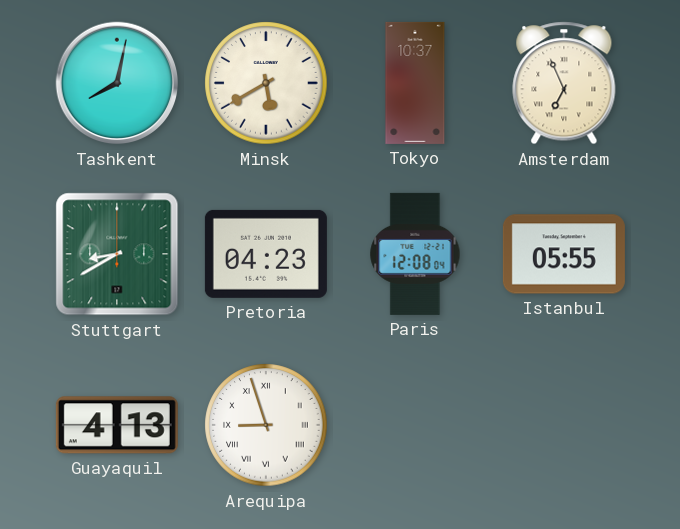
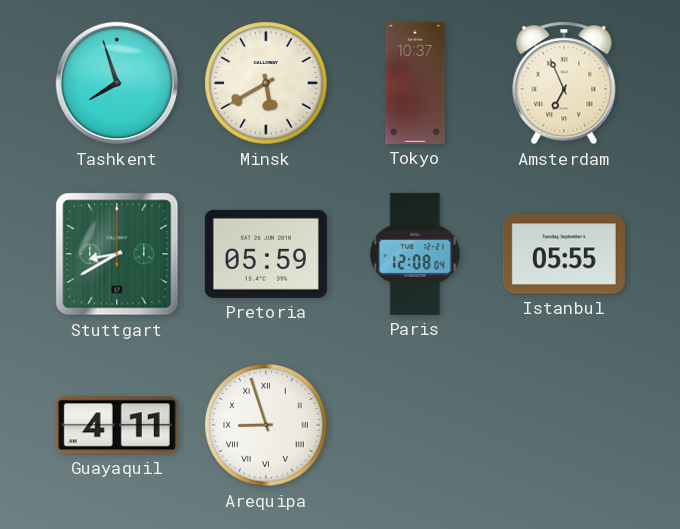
Tashkent: 8:02 -> 7:57
Pretoria: 04:23 -> 05:59
Guayaquil: 4:13 -> 4:11
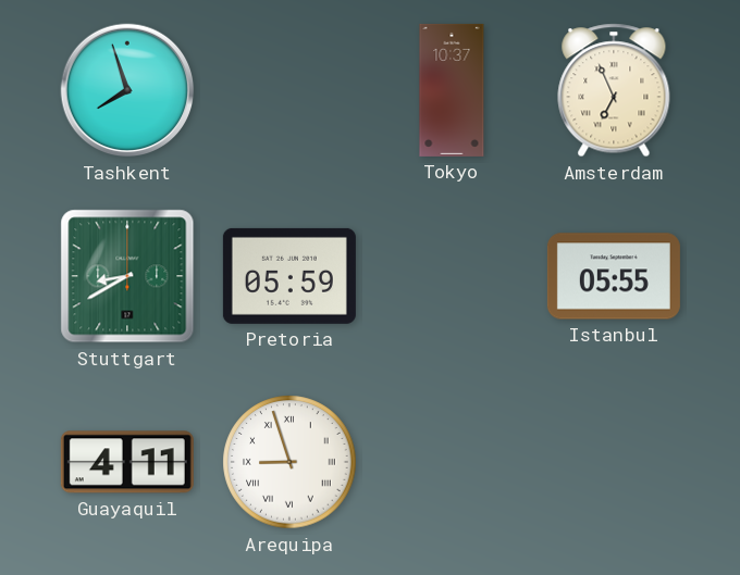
Minsk: 5:40 -> none
Paris: 12:08 -> none
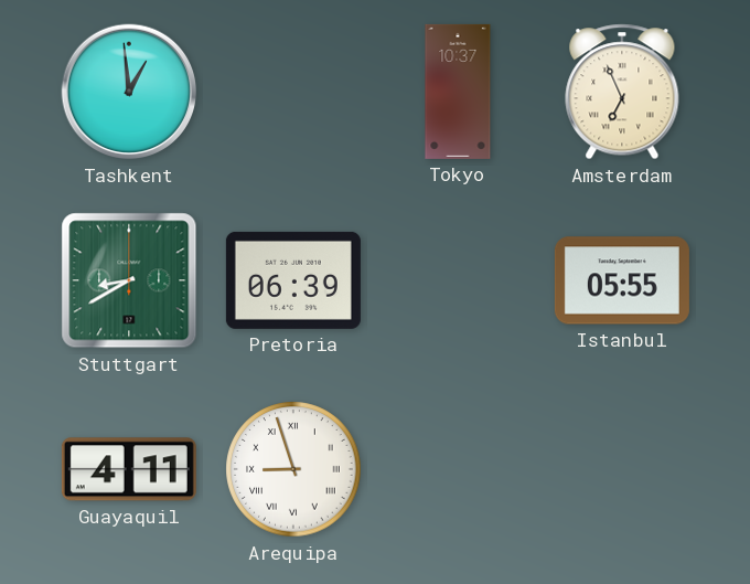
Tashkent: 7:57 -> 12:59
Pretoria: 05:59 -> 06:39
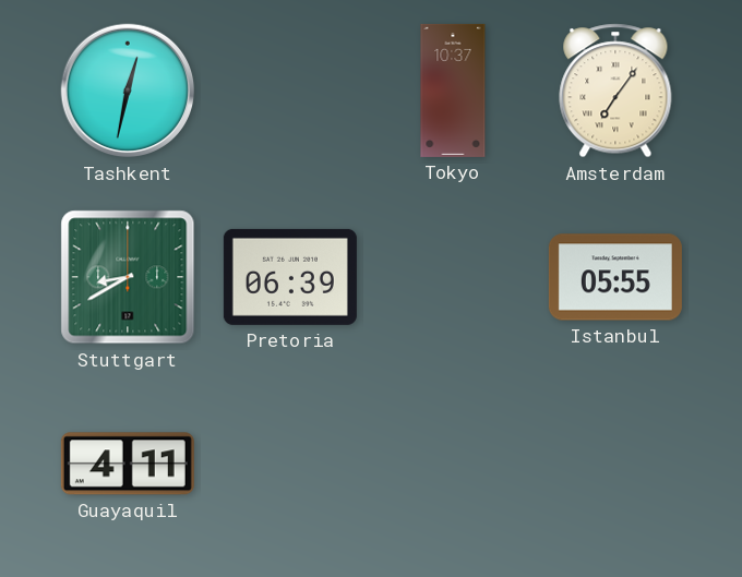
Tashkent: 12:59 -> 12:32
Amsterdam: 6:56 -> 7:06
Arequipa: 8:57 -> none
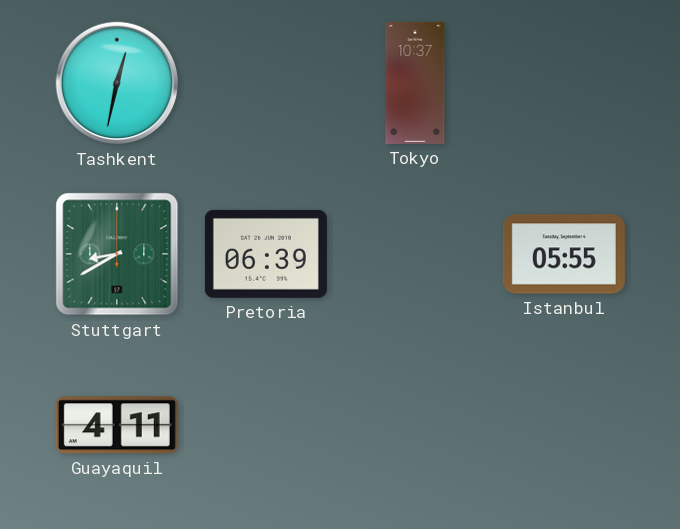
Amsterdam: 7:06 -> none
